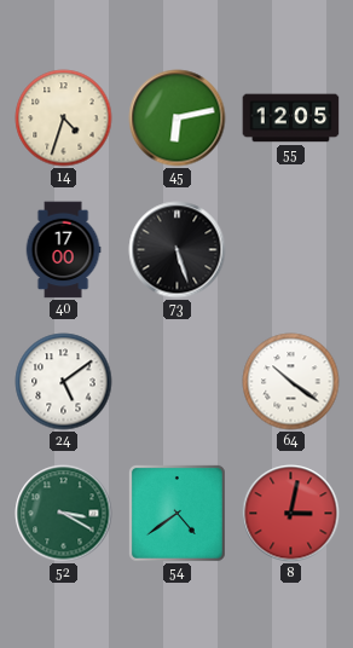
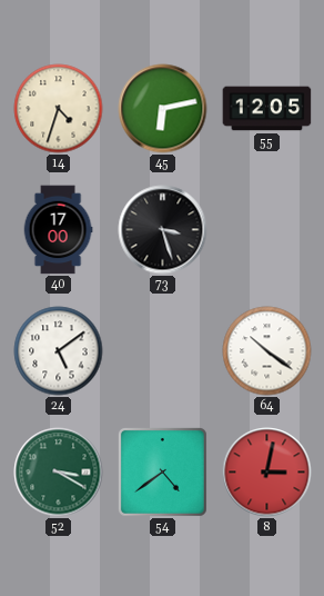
73: 5:27 -> 3:27
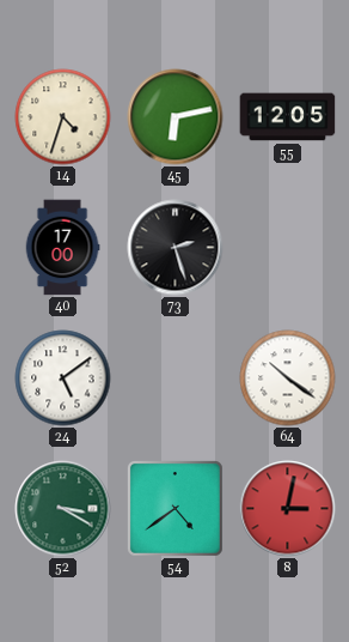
73: 3:27 -> 2:27
